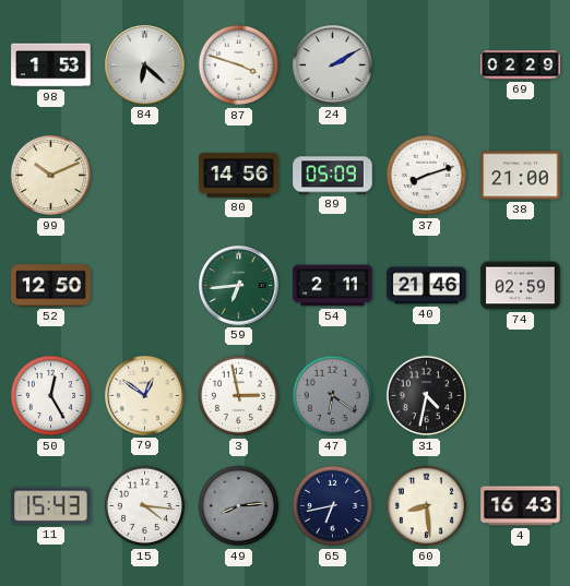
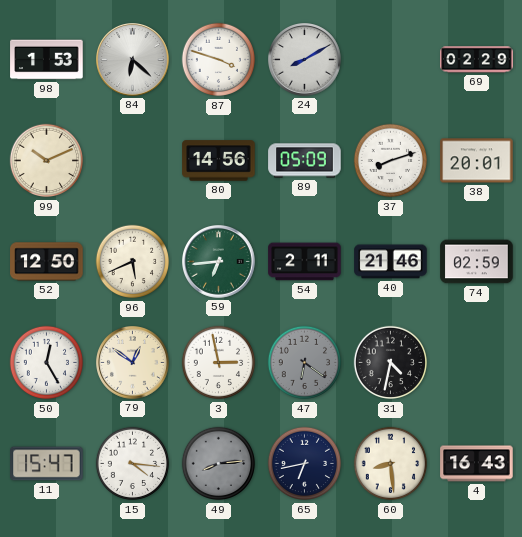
24: 2:10 -> 8:10
38: 21:00 -> 20:01
96: none -> 5:41
11: 15:43 -> 15:47
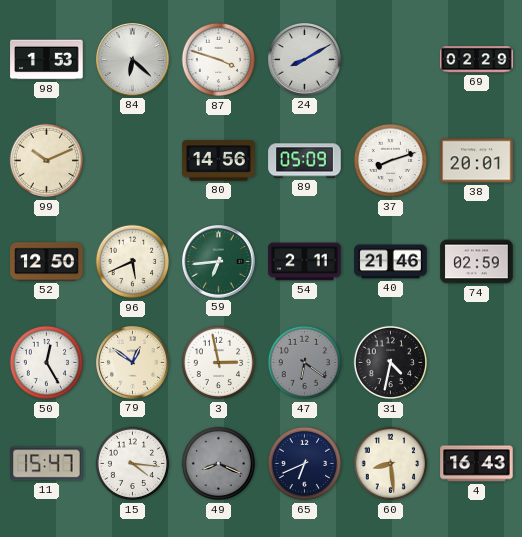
49: 8:14 -> 8:19
65: 6:43 -> 6:41
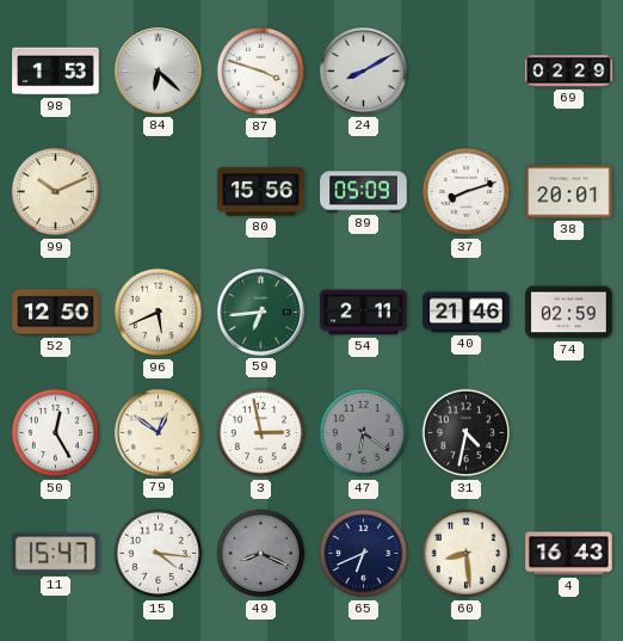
80: 14:56 -> 15:56
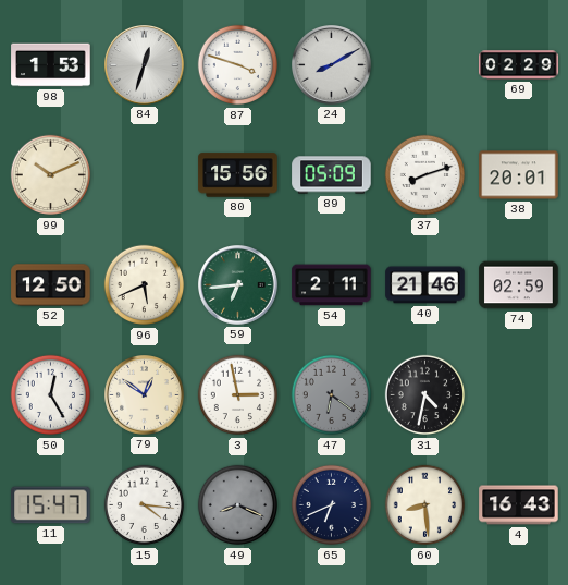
84: 6:22 -> 12:33
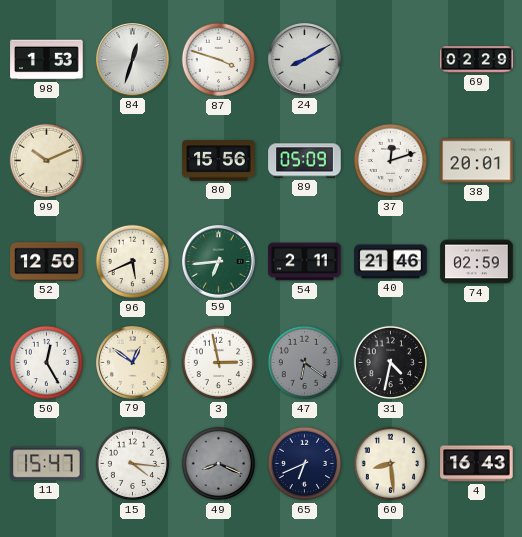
37: 8:12 -> 12:12
